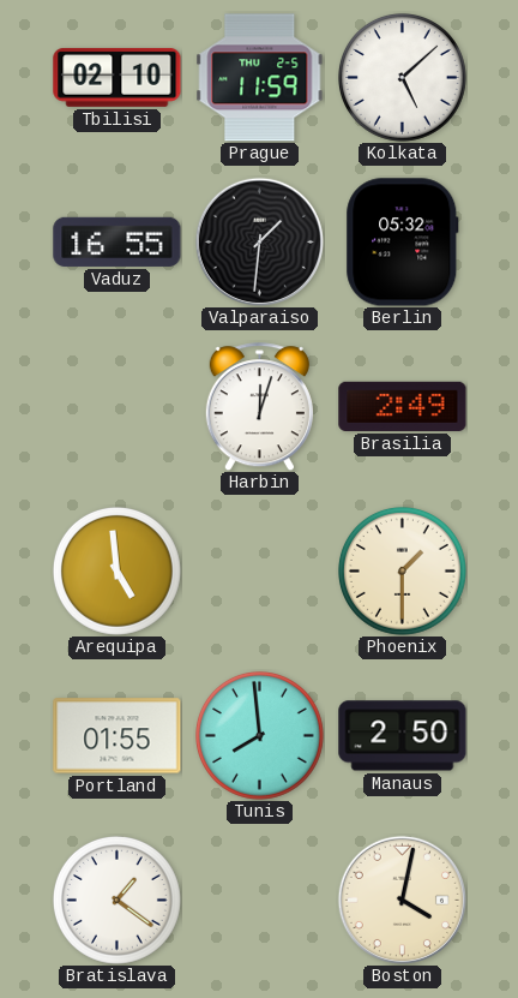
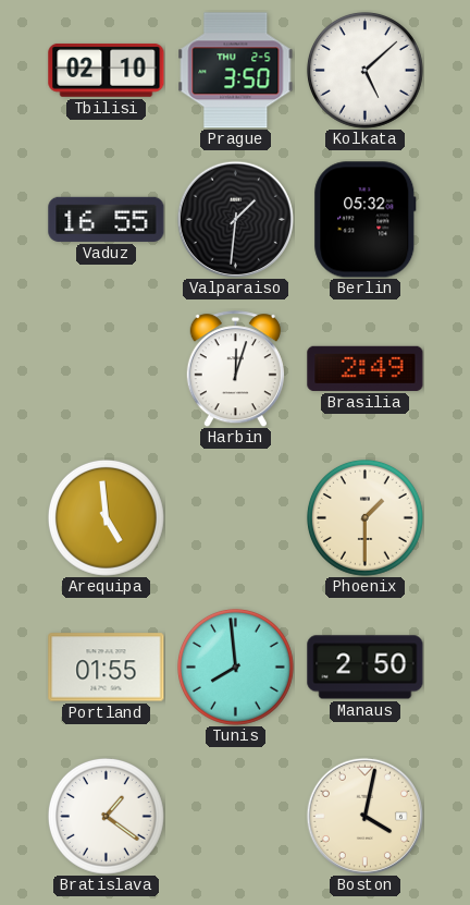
Prague: 11:59 -> 3:50
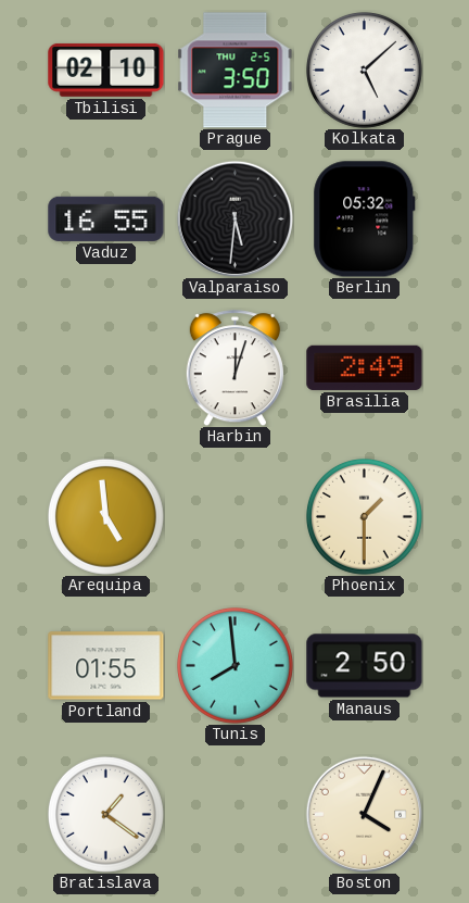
Valparaiso: 1:31 -> 5:31
Boston: 4:02 -> 4:04
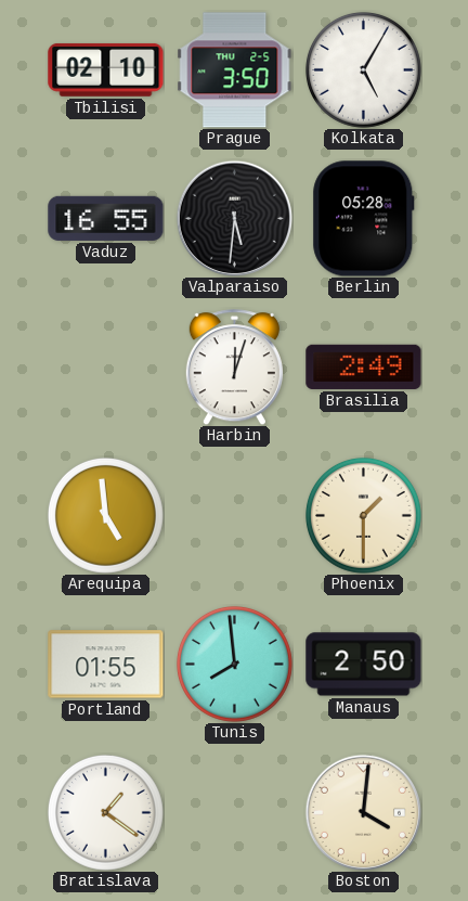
Kolkata: 5:08 -> 5:05
Berlin: 05:32 -> 05:28
Boston: 4:04 -> 4:01
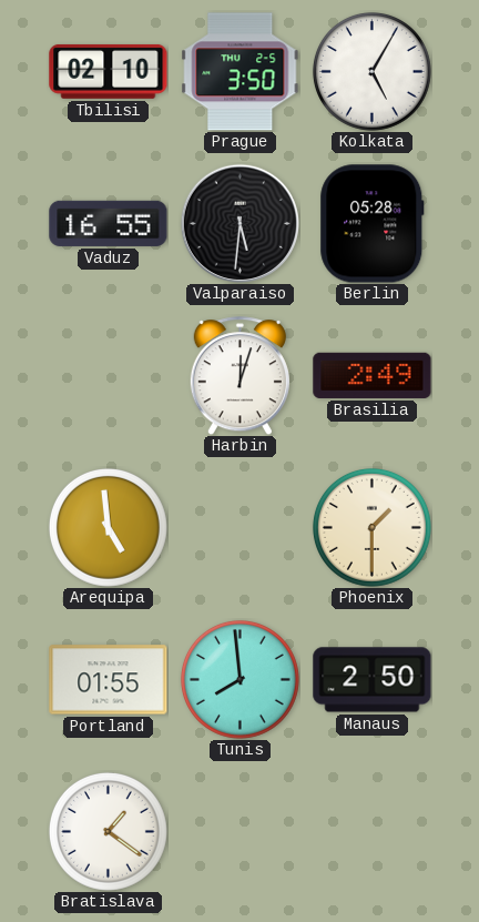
Boston: 4:01 -> none
